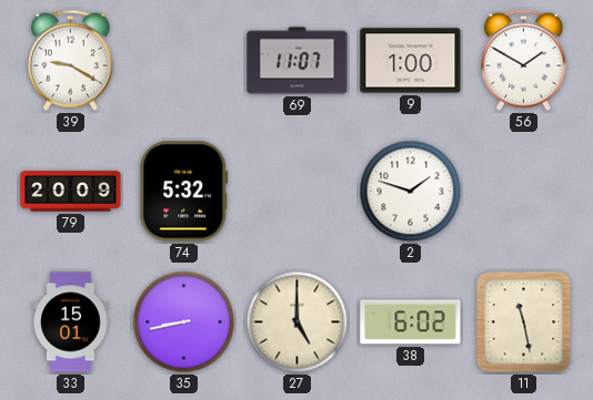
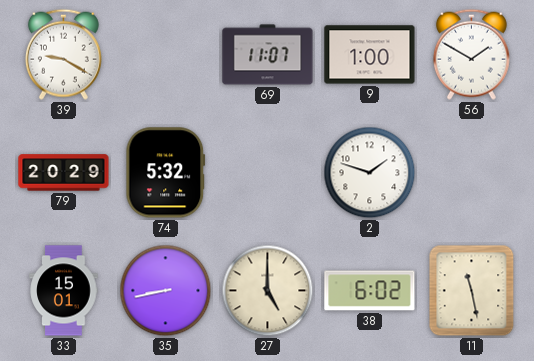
79: 20:09 -> 20:29
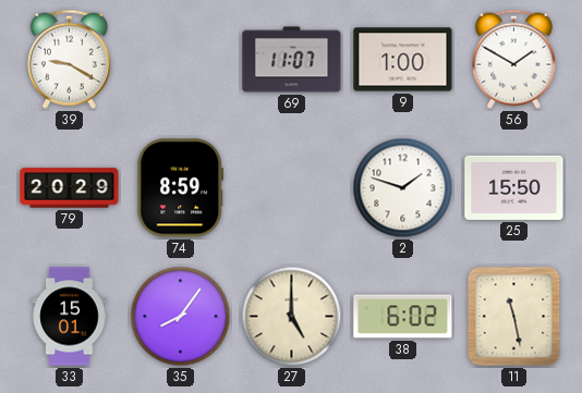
74: 5:32 -> 8:59
25: none -> 15:50
35: 8:43 -> 8:06
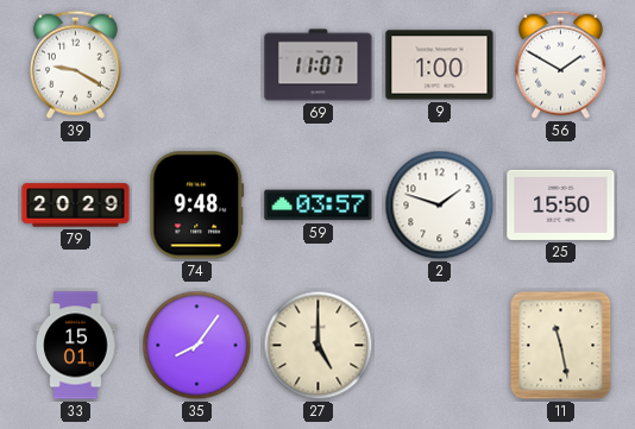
74: 8:59 -> 9:48
59: none -> 03:57
38: 6:02 -> none
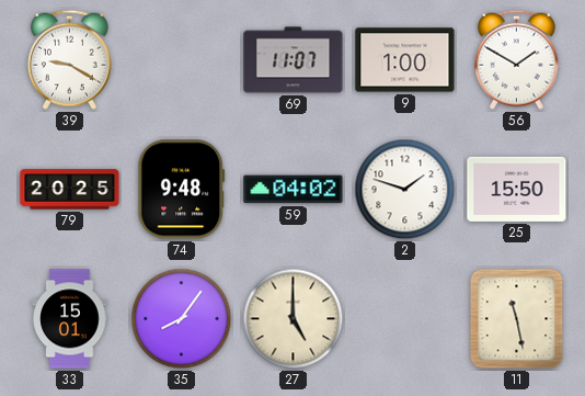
79: 20:29 -> 20:25
59: 03:57 -> 04:02
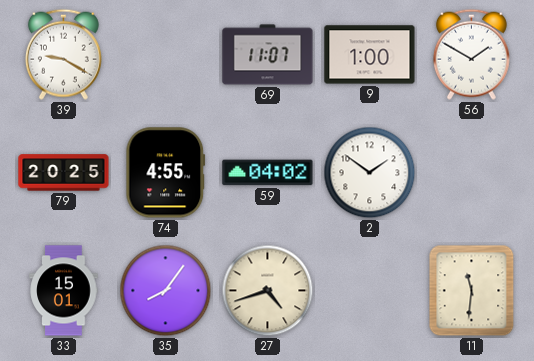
74: 9:48 -> 4:55
2: 1:48 -> 1:51
25: 15:50 -> none
27: 5:00 -> 4:42
11: 11:28 -> 11:31
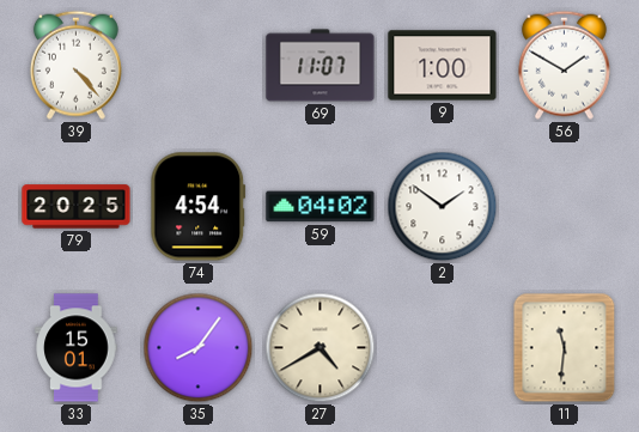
39: 9:20 -> 4:23
74: 4:55 -> 4:54
27: 4:42 -> 4:40
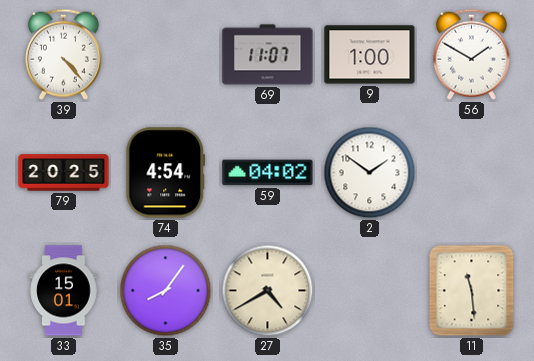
11: 11:31 -> 11:29
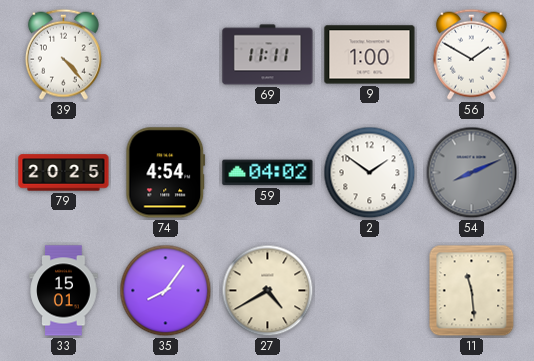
69: 11:07 -> 11:11
54: none -> 8:11
